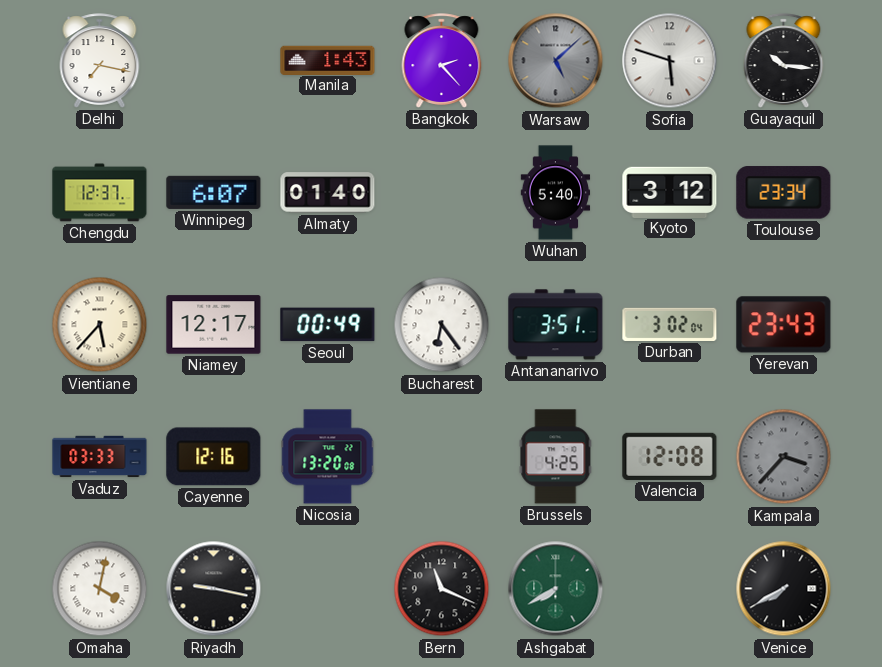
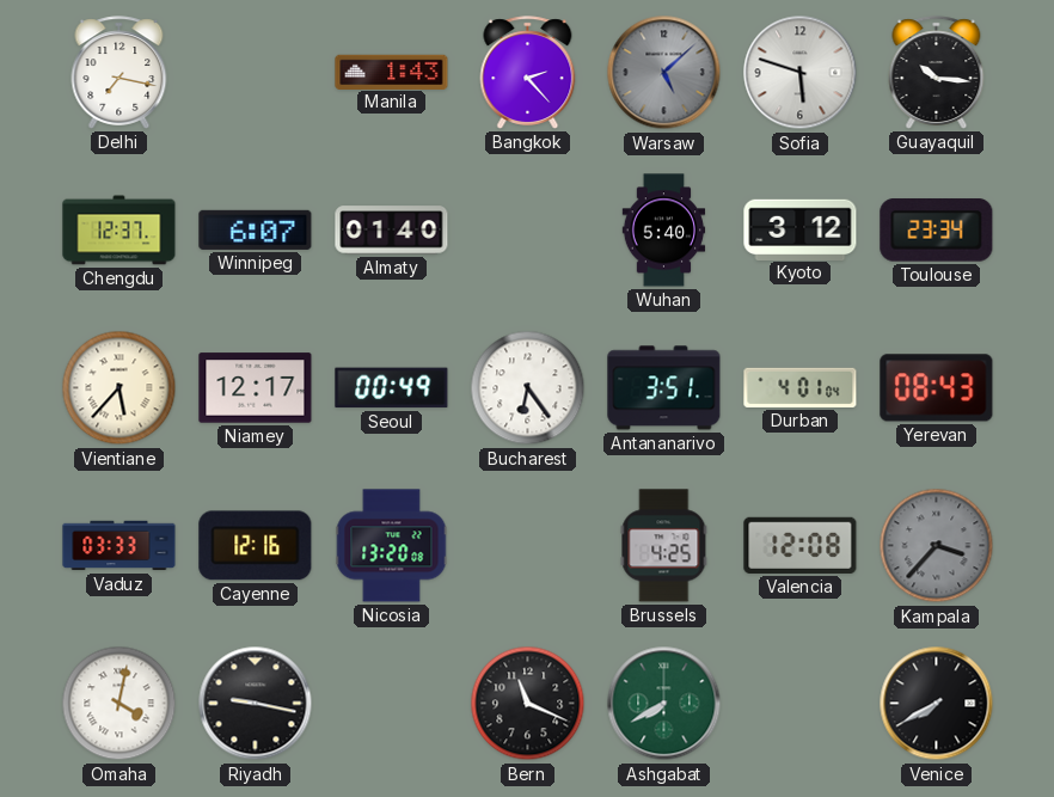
Durban: 3:02 -> 4:01
Yerevan: 23:43 -> 08:43
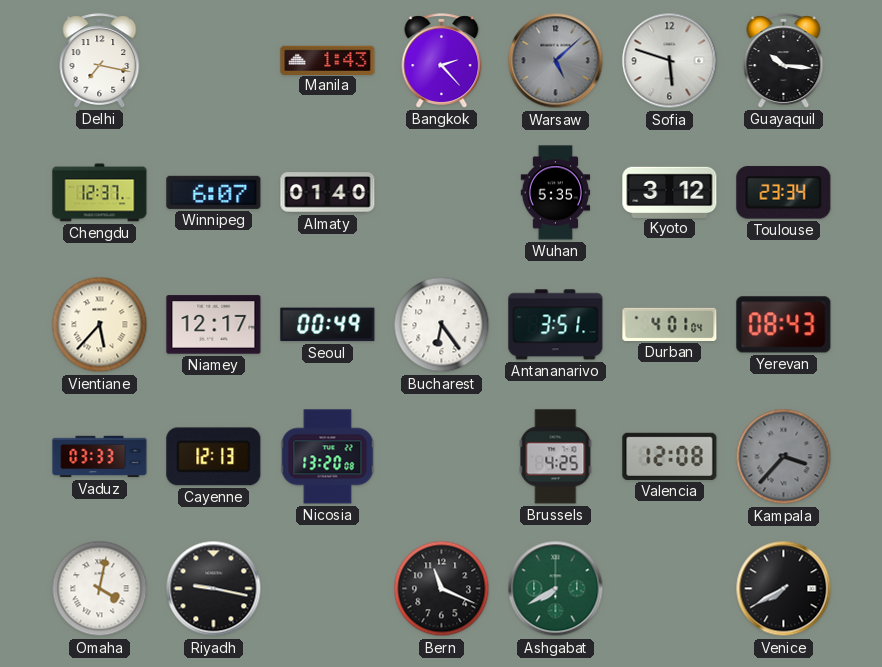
Wuhan: 5:40 -> 5:35
Cayenne: 12:16 -> 12:13
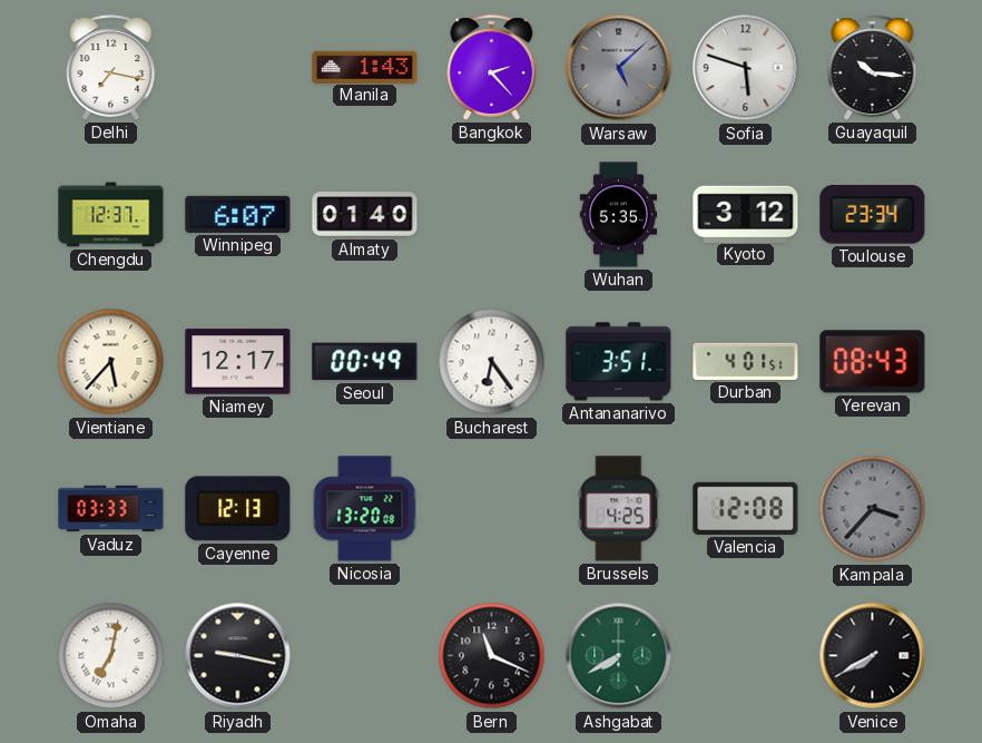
Durban: 4:01:04 -> 4:01:51
Omaha: 4:02 -> 7:02
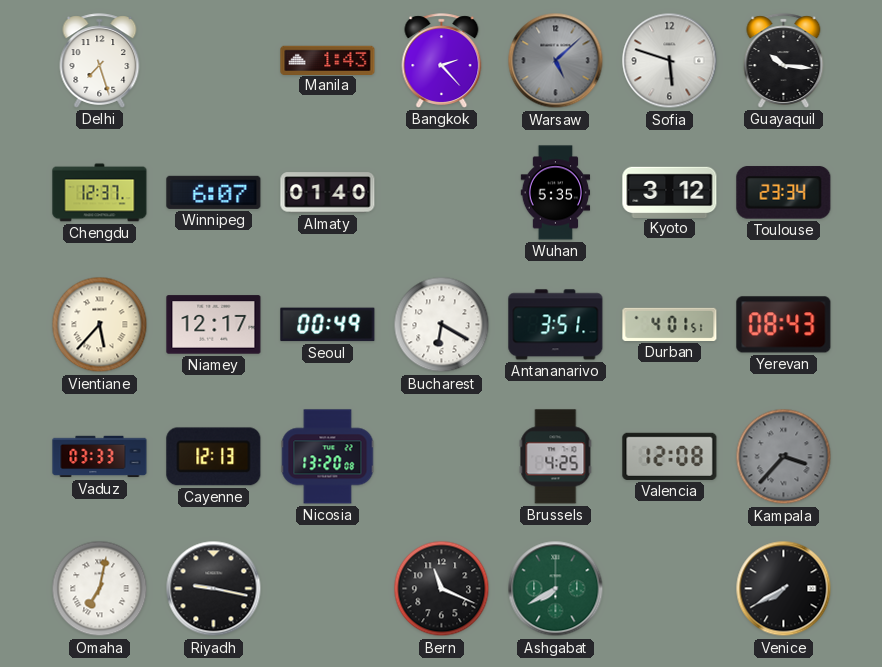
Delhi: 7:17 -> 7:27
Bucharest: 6:24 -> 6:20
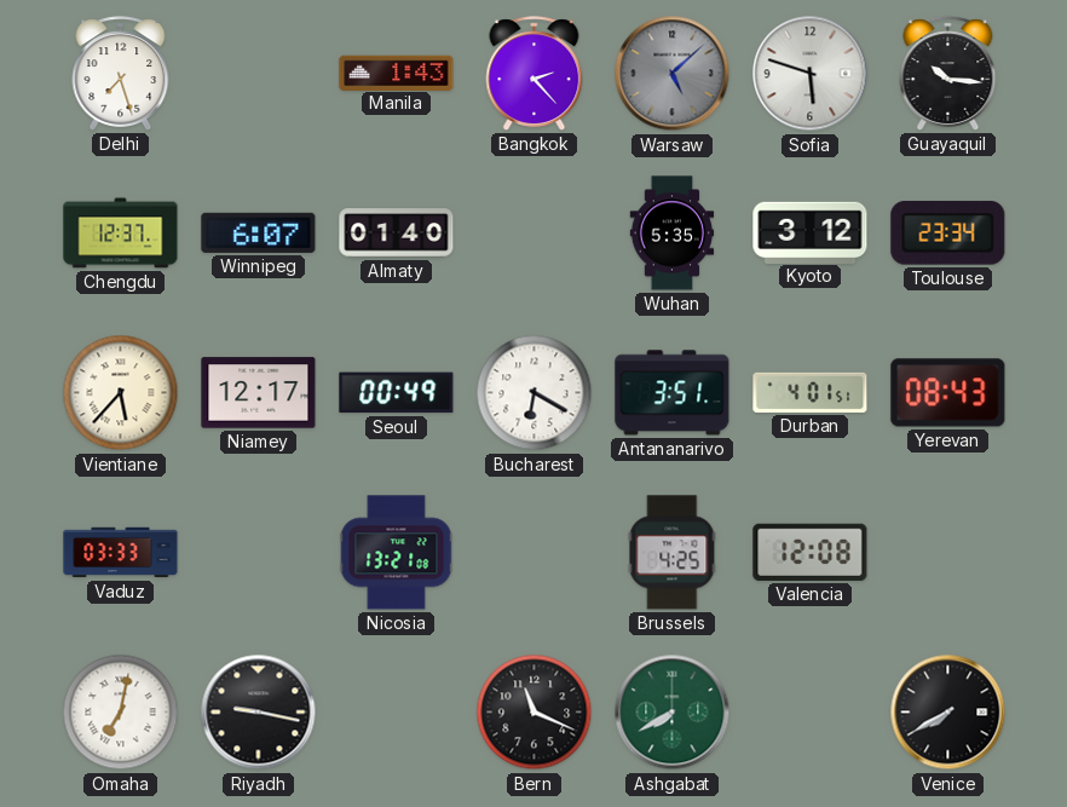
Cayenne: 12:13 -> none
Nicosia: 13:20 -> 13:21
Kampala: 3:37 -> none
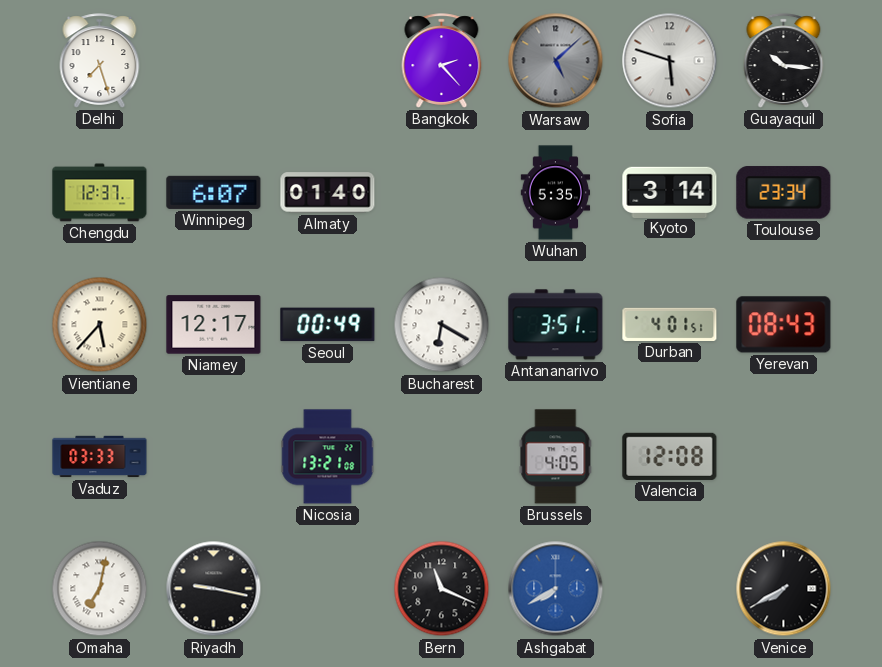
Manila: 1:43 -> none
Kyoto: 3:12 -> 3:14
Brussels: 4:25 -> 4:05
Ashgabat dial: green -> blue
